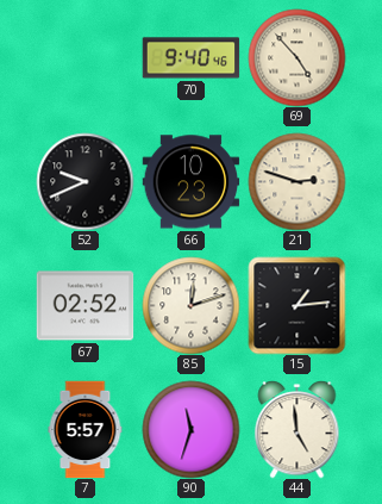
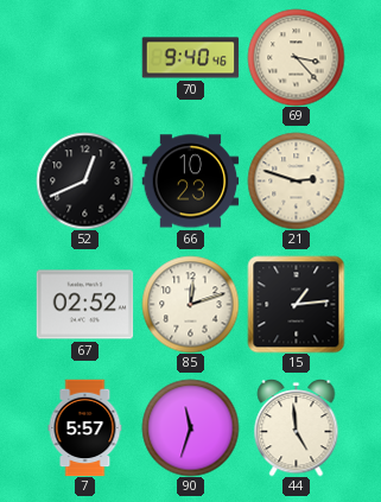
69: 4:53 -> 3:23
52: 9:41 -> 12:41
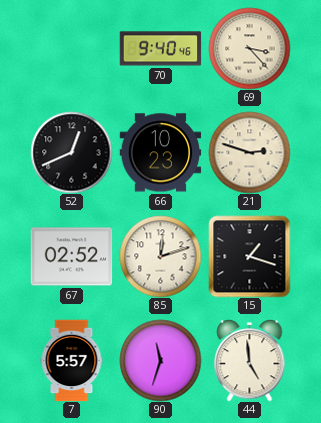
15: 1:14 -> 1:18
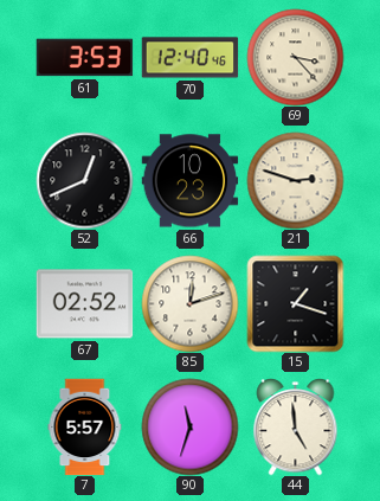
61: none -> 3:53
70: 9:40 -> 12:40
